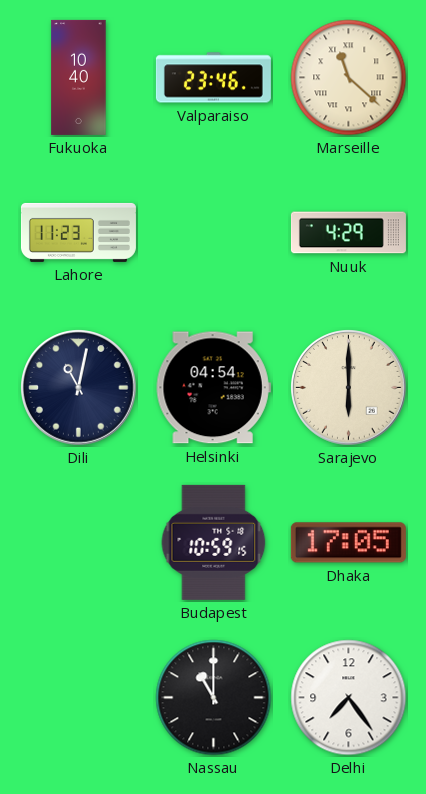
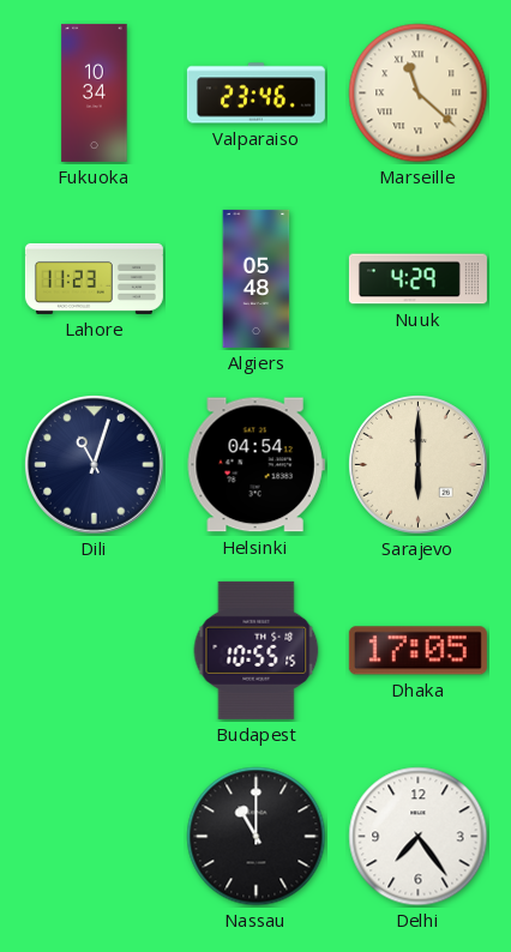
Fukuoka: 10:40 -> 10:34
Algiers: none -> 05:48
Dili: 11:02 -> 11:03
Budapest: 10:59 -> 10:55
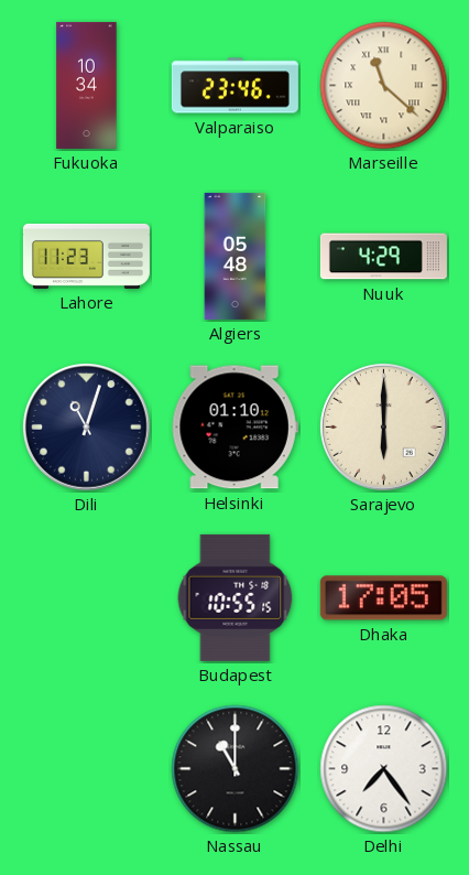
Helsinki: 04:54 -> 01:10
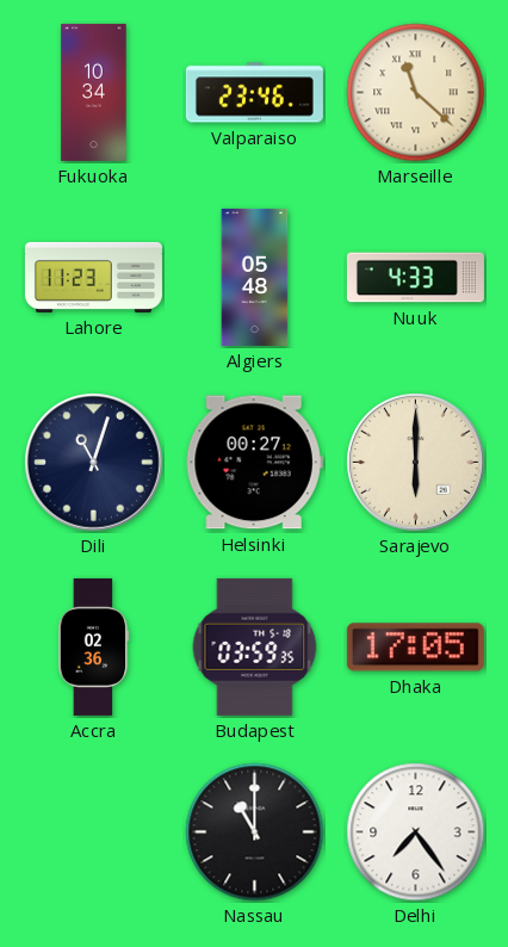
Nuuk: 4:29 -> 4:33
Helsinki: 01:10 -> 00:27
Accra: none -> 02:36
Budapest: 10:55 -> 03:59
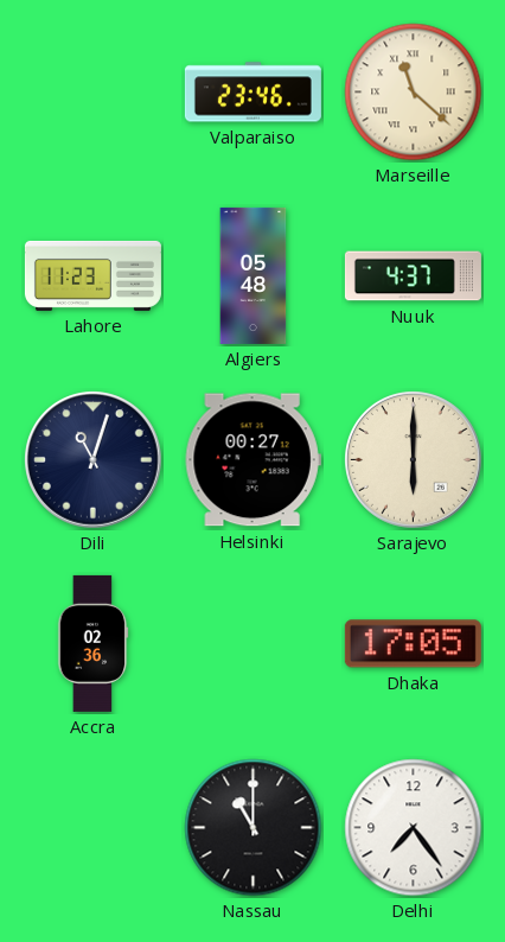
Fukuoka: 10:34 -> none
Nuuk: 4:33 -> 4:37
Budapest: 03:59 -> none
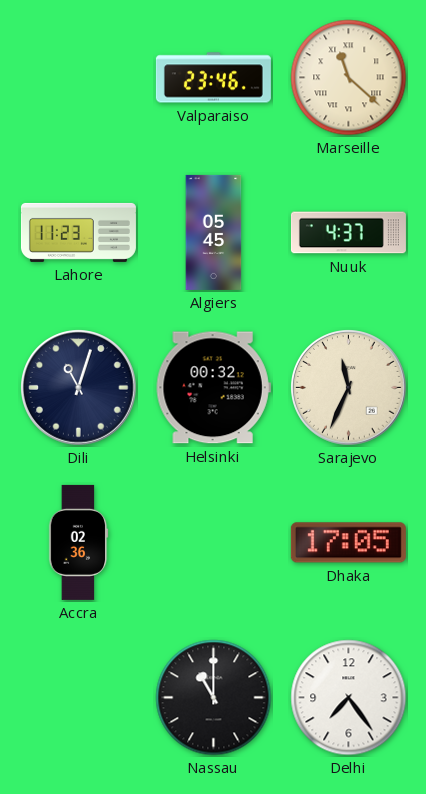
Algiers: 05:48 -> 05:45
Helsinki: 00:27 -> 00:32
Sarajevo: 6:00 -> 11:34
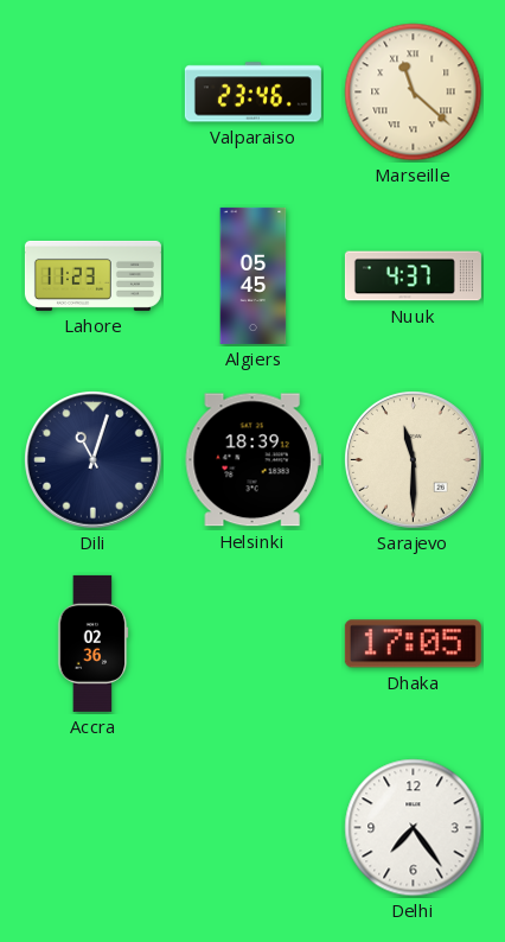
Helsinki: 00:32 -> 18:39
Sarajevo: 11:34 -> 11:30
Nassau: 11:00 -> none
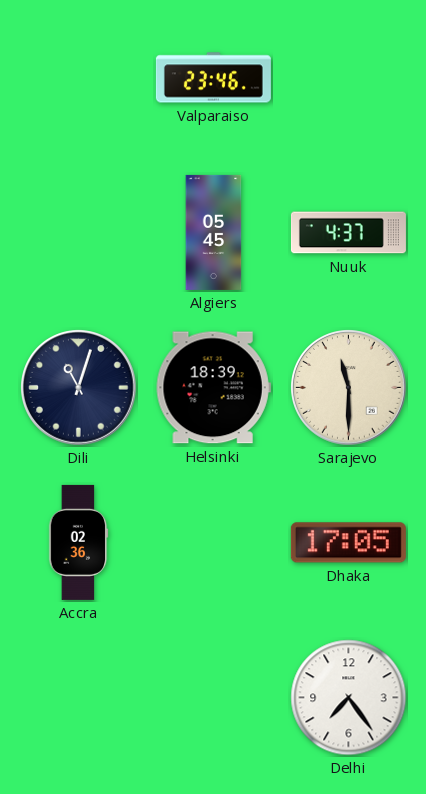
Marseille: 11:22 -> none
Lahore: 11:23 -> none
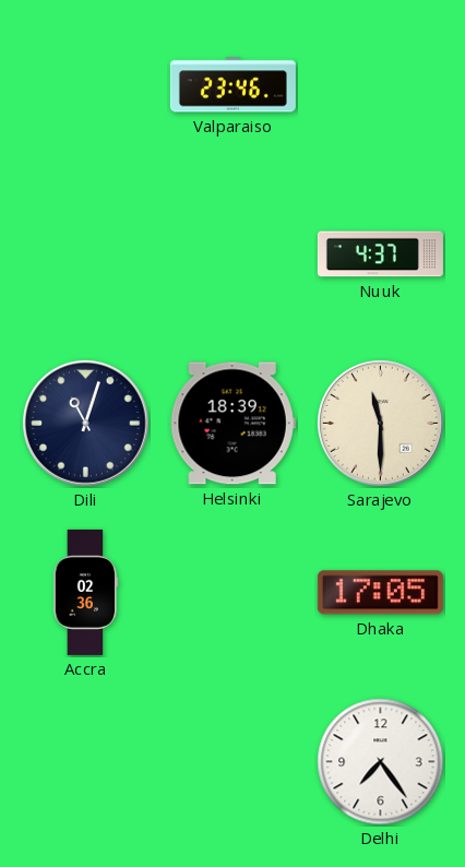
Algiers: 05:45 -> none
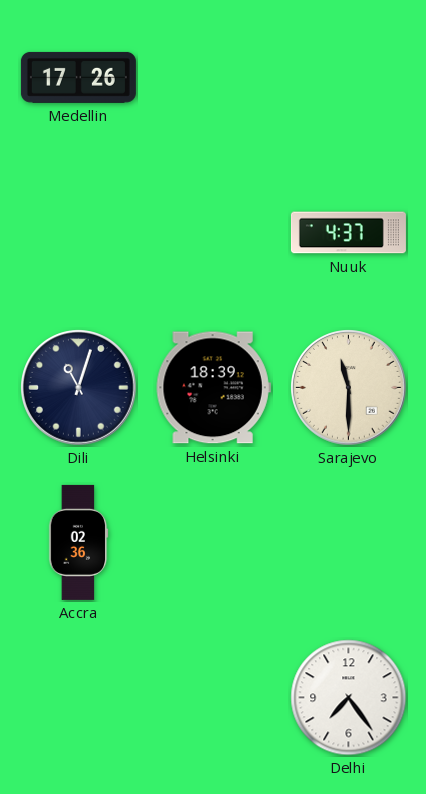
Medellin: none -> 17:26
Valparaiso: 23:46 -> none
Dhaka: 17:05 -> none
